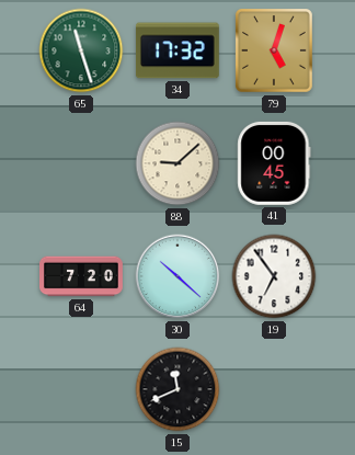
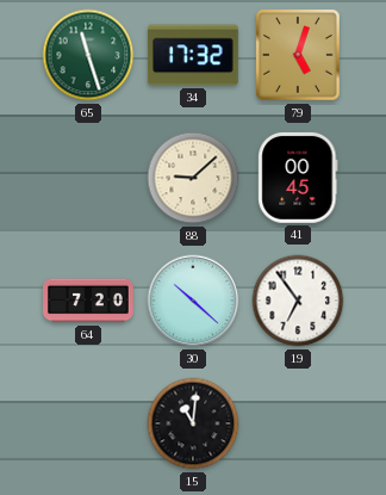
15: 11:41 -> 11:01
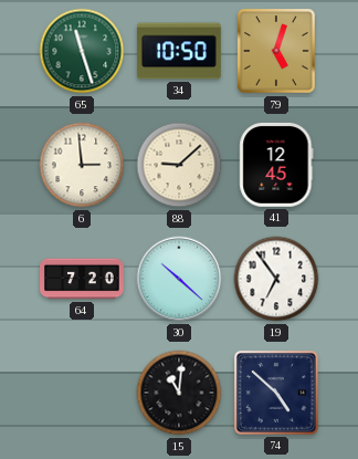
34: 17:32 -> 10:50
6: none -> 2:59
41: 00:45 -> 12:45
74: none -> 4:52
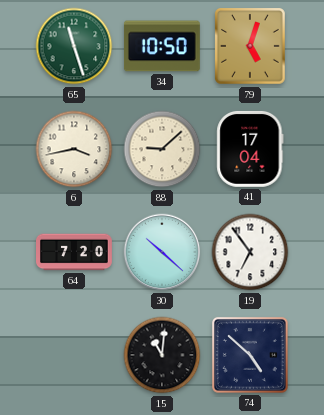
6: 2:59 -> 3:43
41: 12:45 -> 17:04
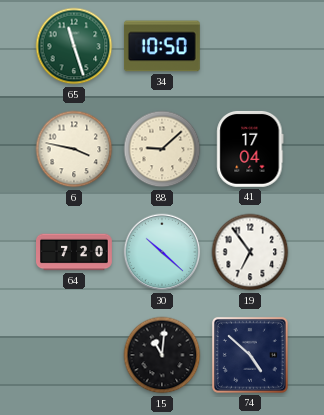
79: 5:03 -> none
6: 3:43 -> 3:47
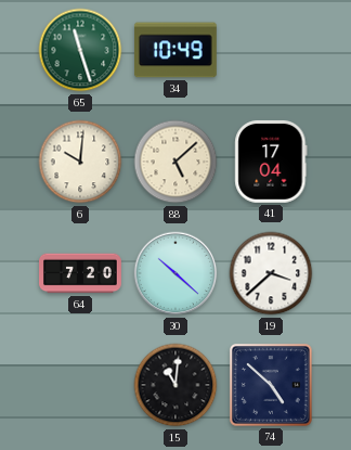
34: 10:50 -> 10:49
6: 3:47 -> 10:01
88: 9:08 -> 5:08
19: 6:54 -> 3:38
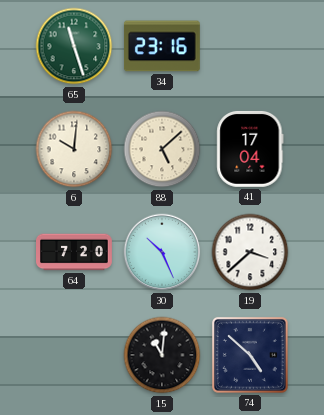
34: 10:49 -> 23:16
30: 10:22 -> 10:26
